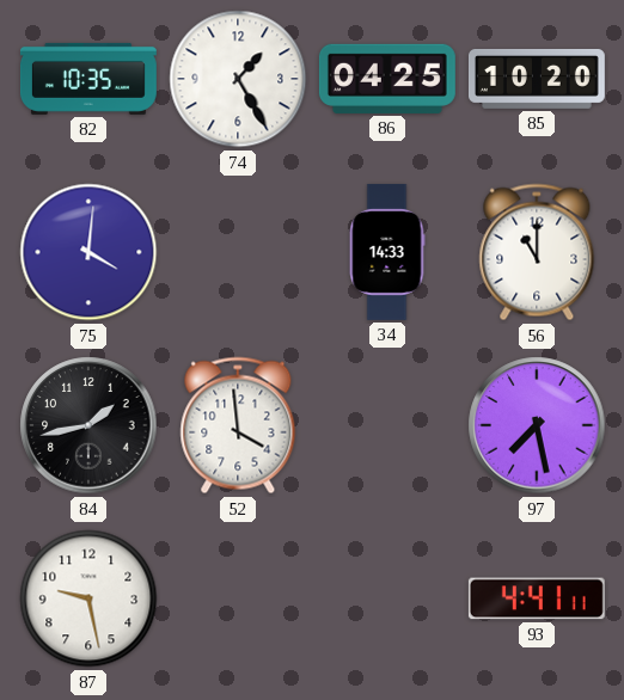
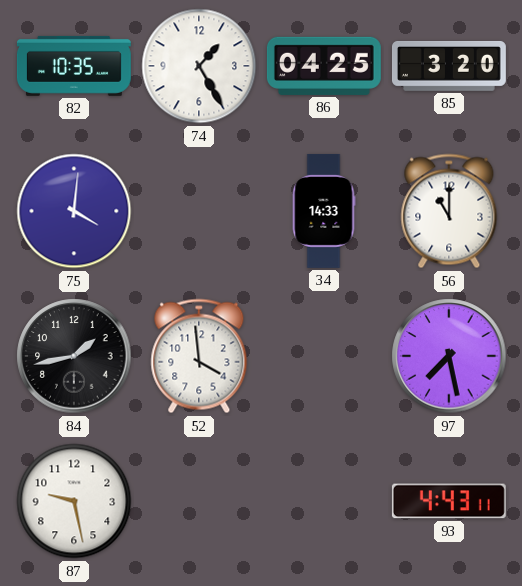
85: 10:20 -> 3:20
93: 4:41 -> 4:43
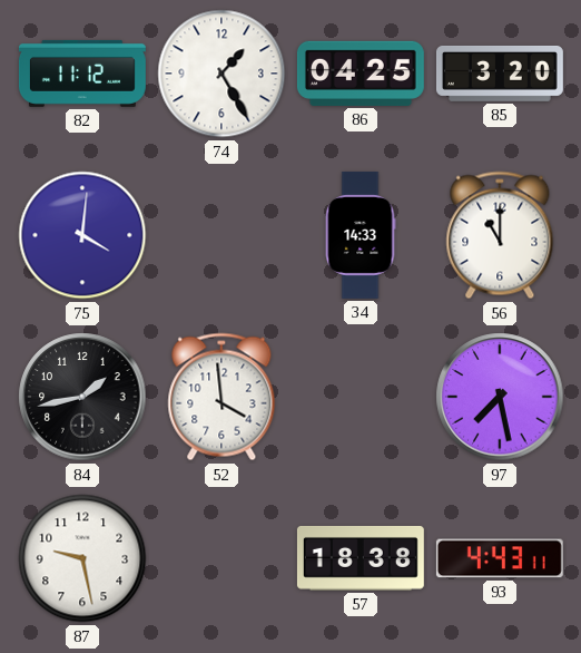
82: 10:35 -> 11:12
57: none -> 18:38
